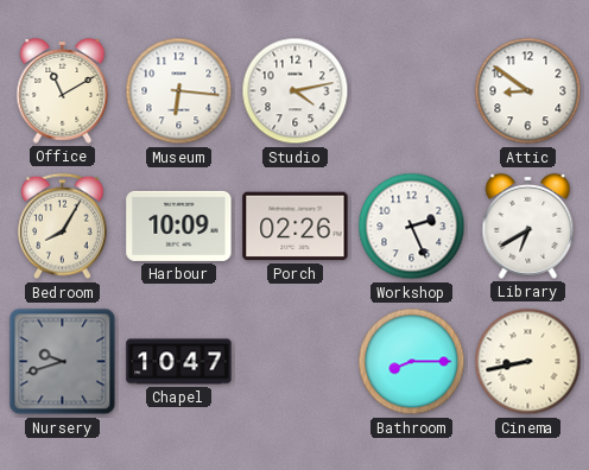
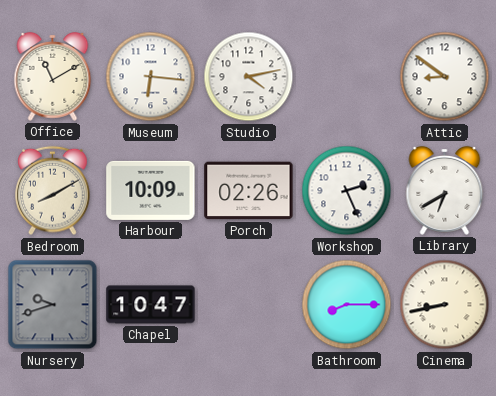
Bedroom: 8:05 -> 8:10
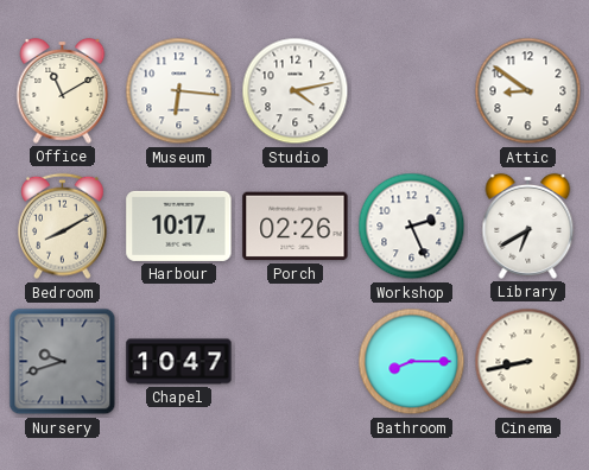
Harbour: 10:09 -> 10:17
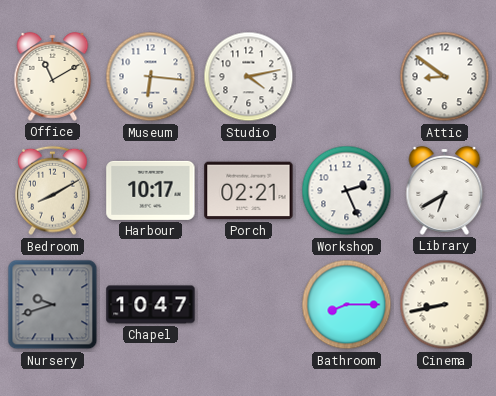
Porch: 02:26 -> 02:21
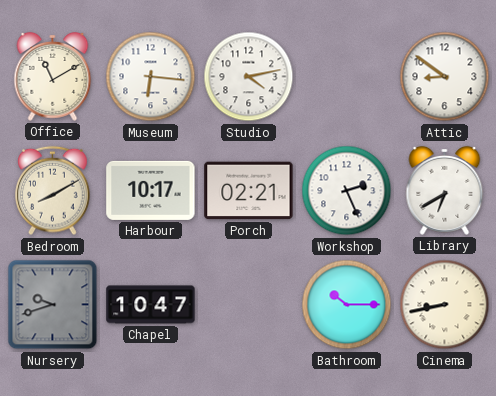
Bathroom: 8:15 -> 10:15
